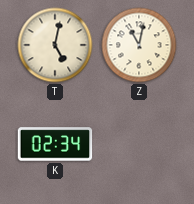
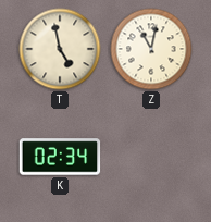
T: 5:02 -> 4:58
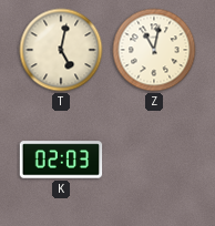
T: 4:58 -> 5:02
K: 02:34 -> 02:03
